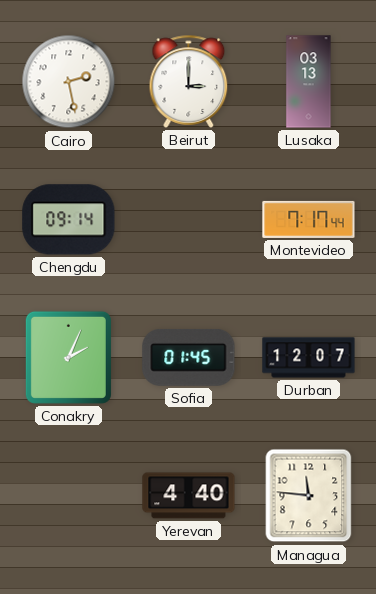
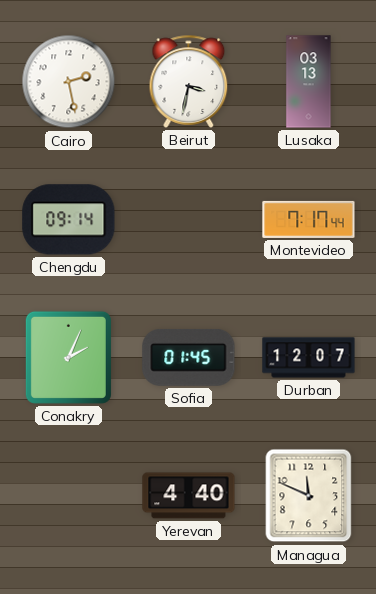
Beirut: 3:00 -> 3:32
Managua: 11:46 -> 11:49
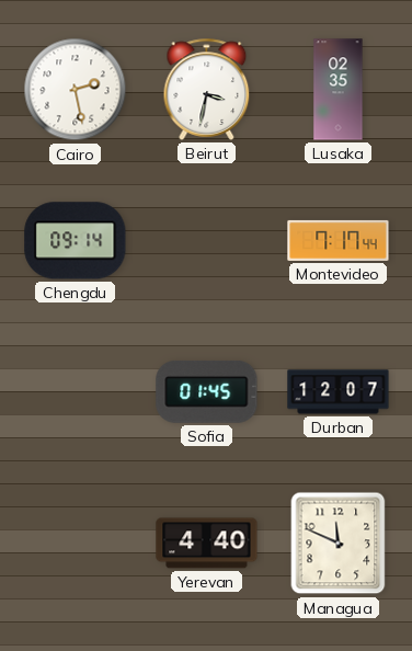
Lusaka: 03:13 -> 02:35
Conakry: 2:04 -> none
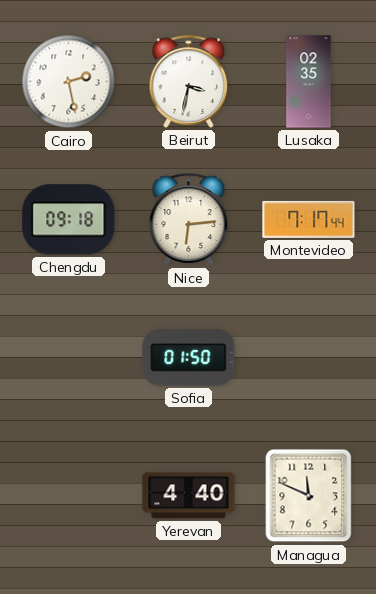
Chengdu: 09:14 -> 09:18
Nice: none -> 6:14
Sofia: 01:45 -> 01:50
Durban: 12:07 -> none
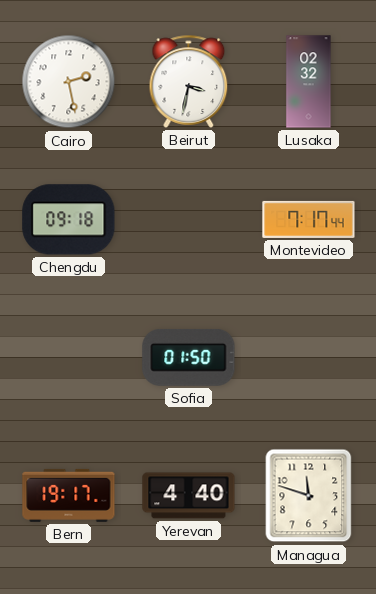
Lusaka: 02:35 -> 02:32
Nice: 6:14 -> none
Bern: none -> 19:17
Managua: 11:49 -> 11:48
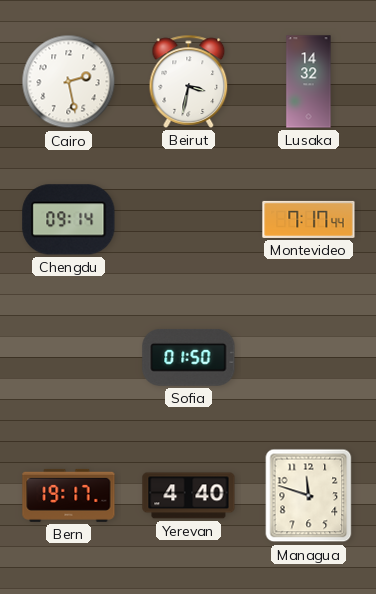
Lusaka: 02:32 -> 14:32
Chengdu: 09:18 -> 09:14
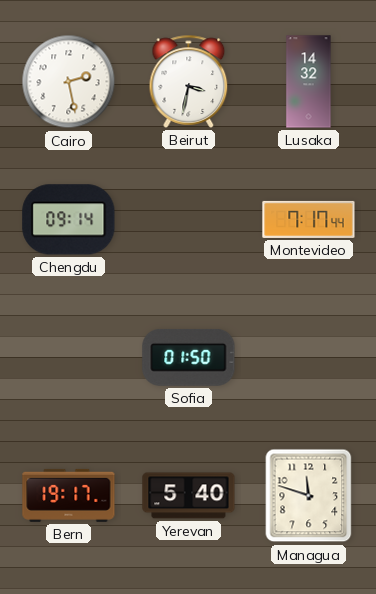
Yerevan: 4:40 -> 5:40
